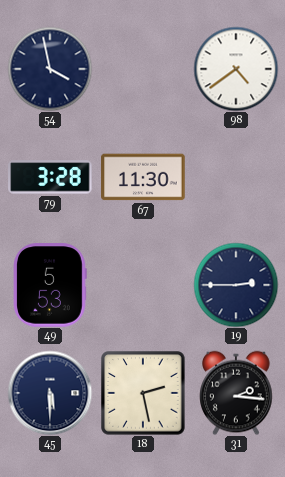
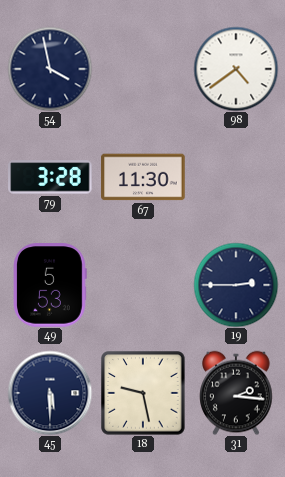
18: 2:28 -> 9:28
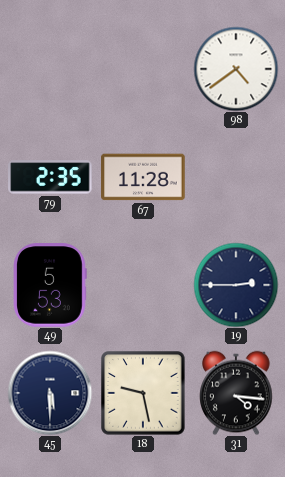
54: 3:58 -> none
79: 3:28 -> 2:35
67: 11:30 -> 11:28
31: 2:16 -> 4:16
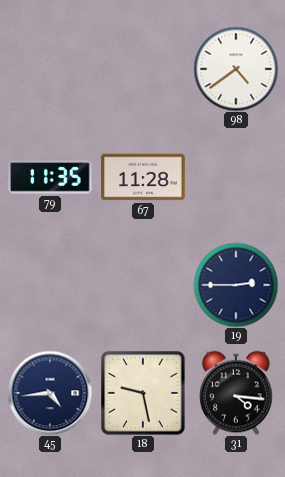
79: 2:35 -> 11:35
49: 5:53 -> none
45: 5:30 -> 4:44
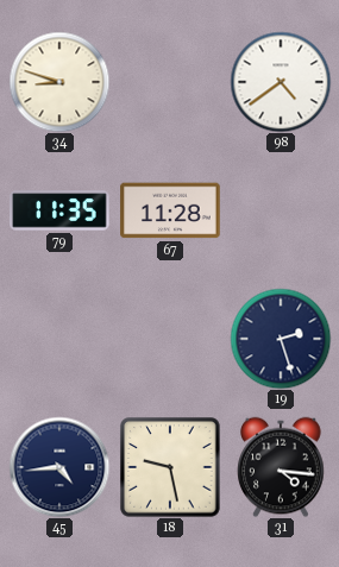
34: none -> 8:48
19: 2:45 -> 2:27
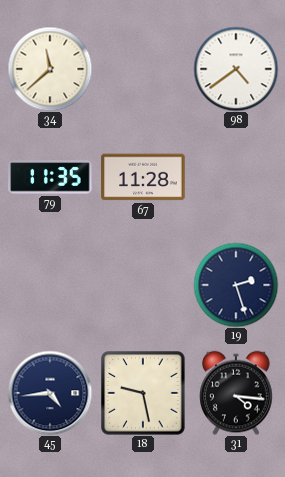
34: 8:48 -> 11:38
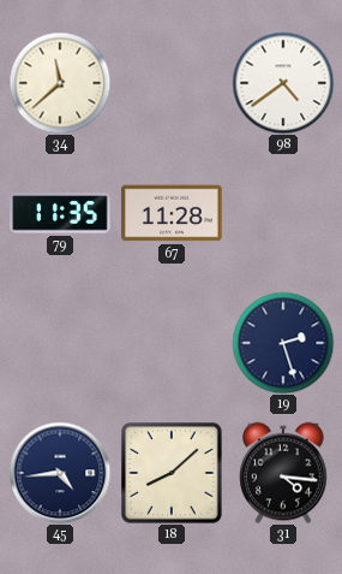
18: 9:28 -> 8:08
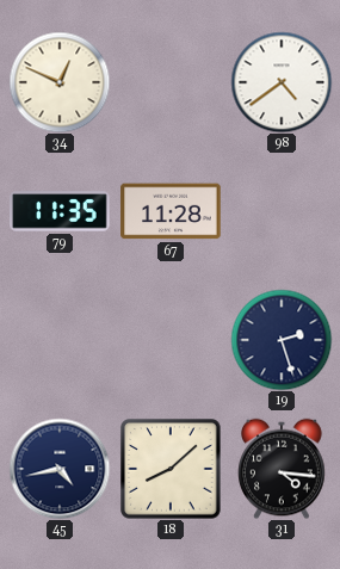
34: 11:38 -> 12:49
45: 4:44 -> 4:43
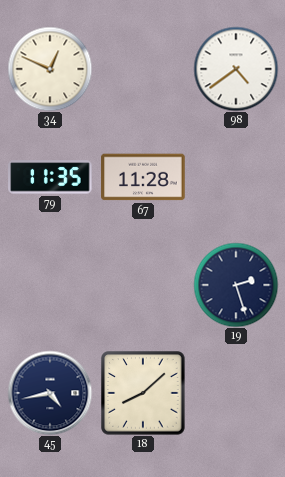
31: 4:16 -> none
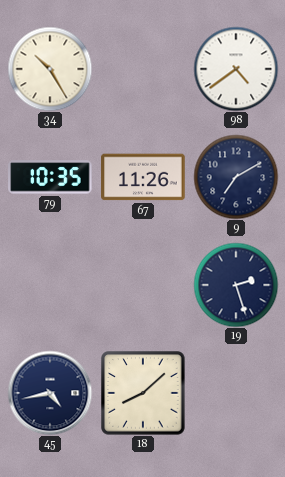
34: 12:49 -> 10:25
79: 11:35 -> 10:35
67: 11:28 -> 11:26
9: none -> 7:10
